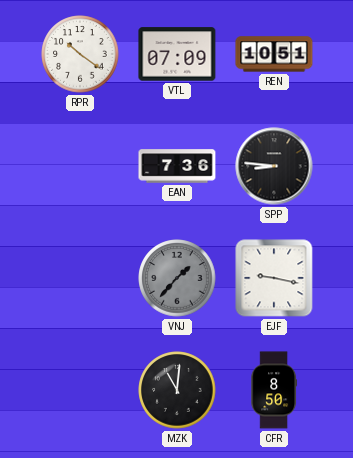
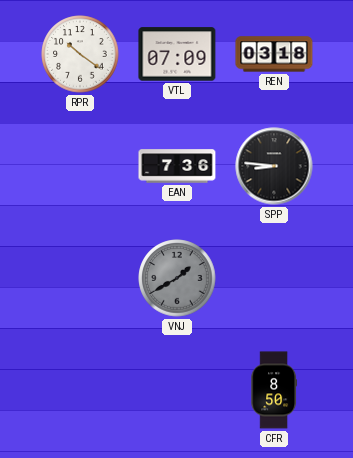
REN: 10:51 -> 03:18
VNJ: 1:37 -> 1:40
EJF: 9:17 -> none
MZK: 11:01 -> none
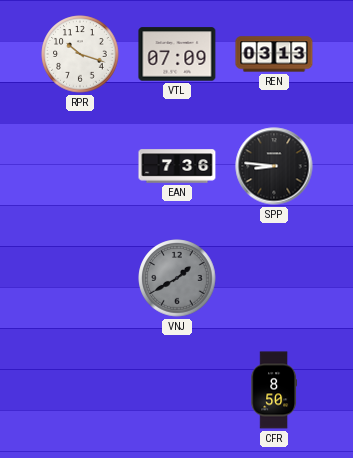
RPR: 10:21 -> 10:18
REN: 03:18 -> 03:13
